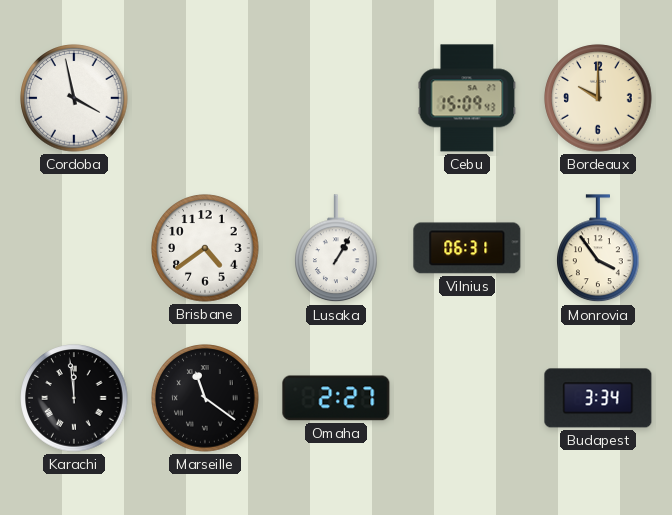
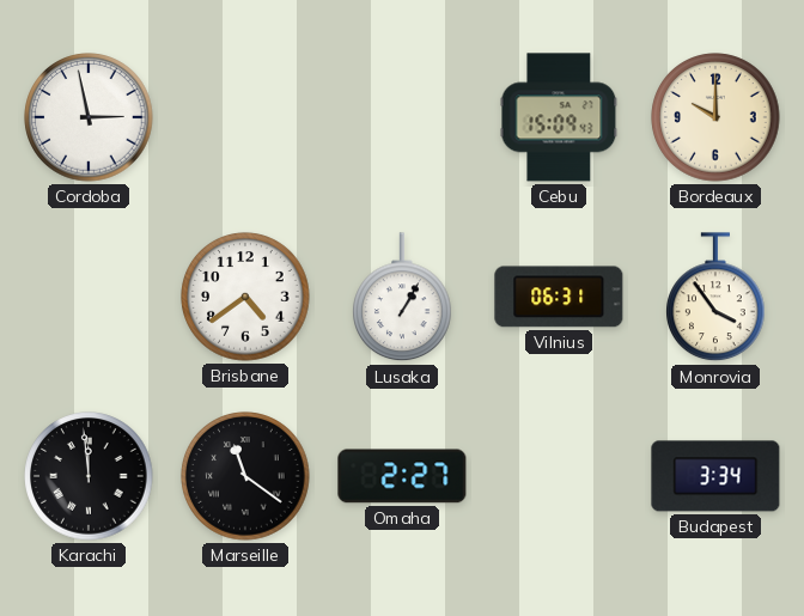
Cordoba: 3:58 -> 2:58
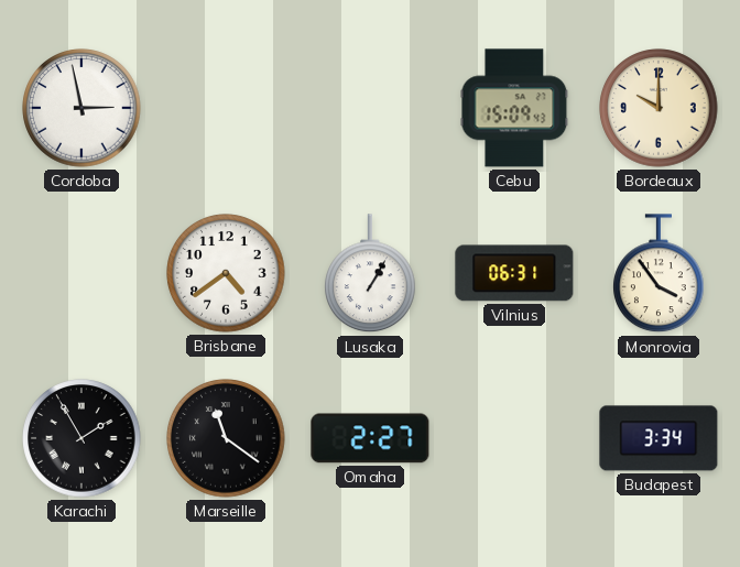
Karachi: 11:59 -> 1:55
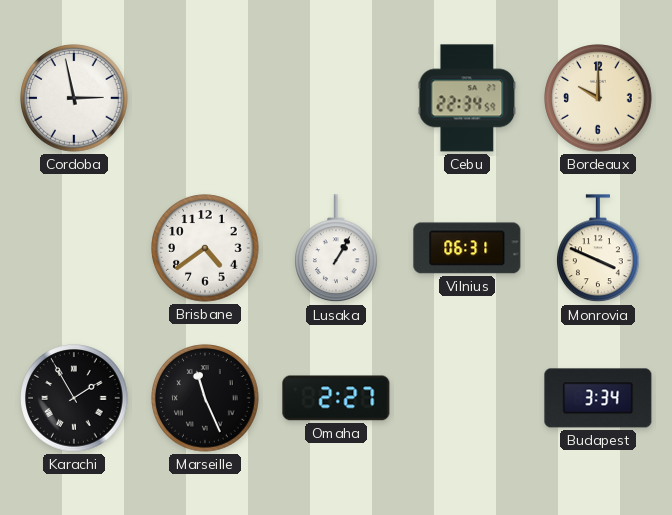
Cebu: 15:09 -> 22:34
Monrovia: 3:54 -> 3:49
Marseille: 11:21 -> 11:26
